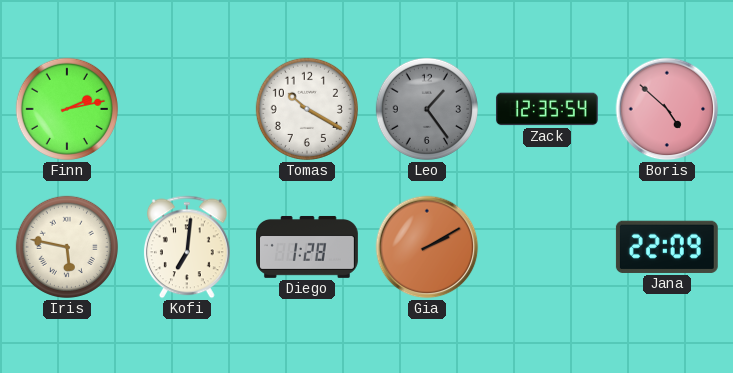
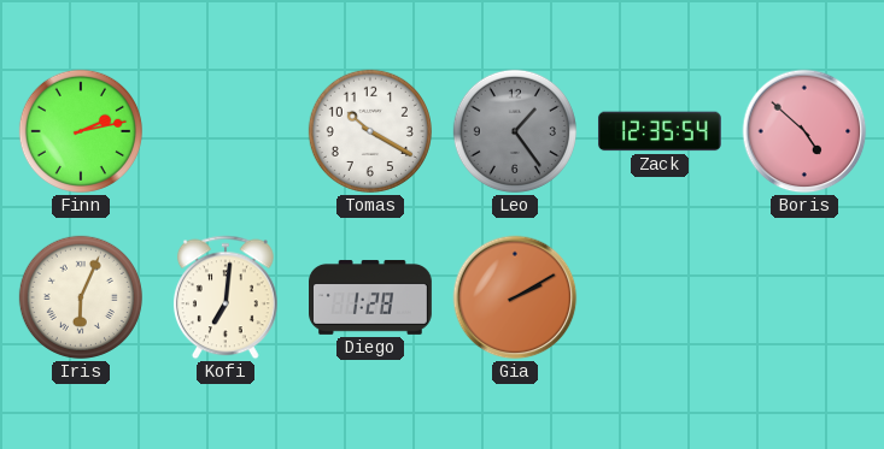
Iris: 5:47 -> 6:04
Jana: 22:09 -> none
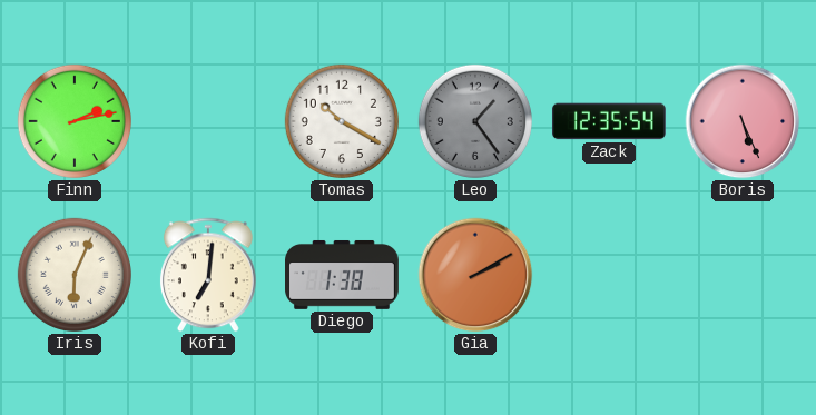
Boris: 4:52 -> 5:26
Diego: 1:28 -> 1:38
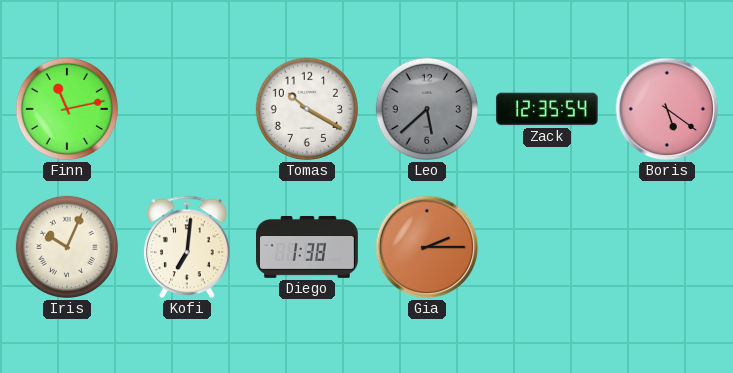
Finn: 2:13 -> 11:13
Leo: 1:24 -> 5:38
Boris: 5:26 -> 5:21
Iris: 6:04 -> 10:04
Gia: 2:10 -> 2:15
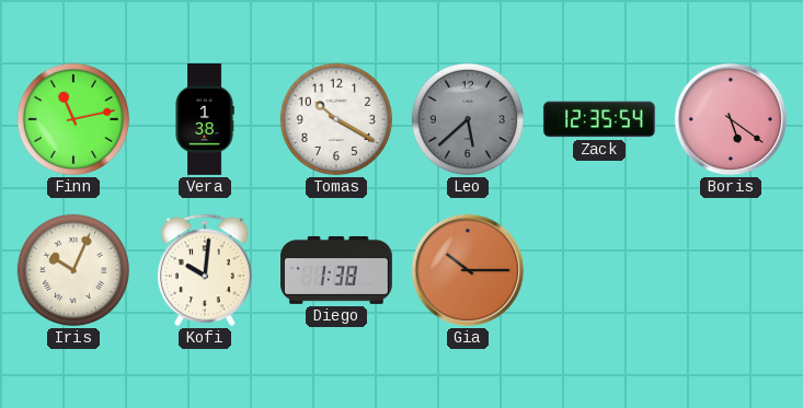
Vera: none -> 1:38
Kofi: 7:01 -> 10:01
Gia: 2:15 -> 10:15
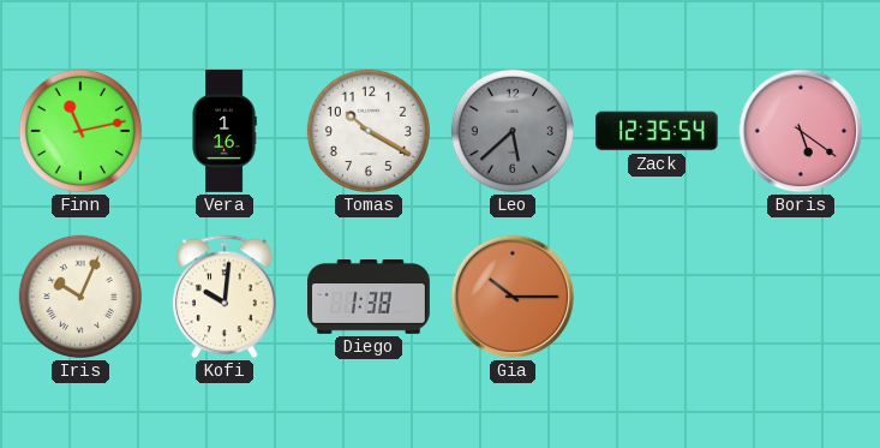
Vera: 1:38 -> 1:16
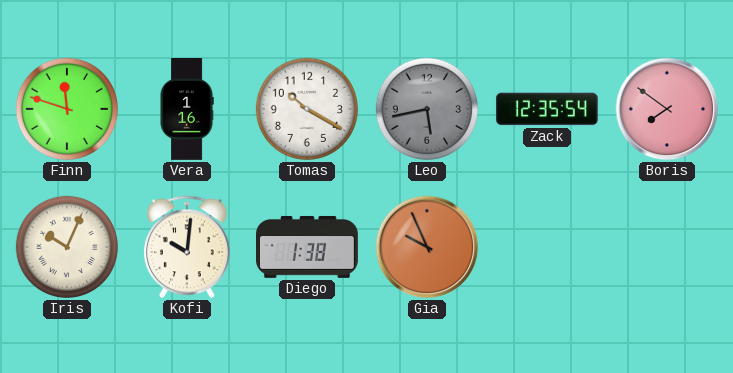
Finn: 11:13 -> 11:48
Leo: 5:38 -> 5:43
Boris: 5:21 -> 7:51
Gia: 10:15 -> 9:56
